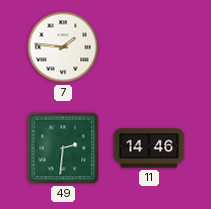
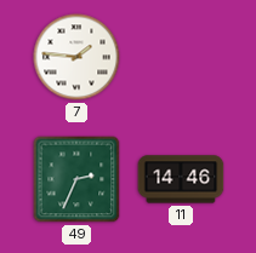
49: 2:31 -> 2:34
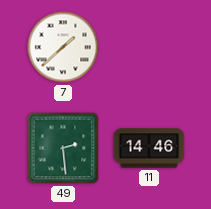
7: 1:46 -> 1:38
49: 2:34 -> 2:29
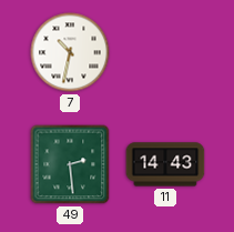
7: 1:38 -> 10:32
11: 14:46 -> 14:43
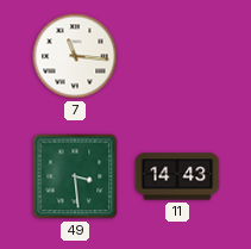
7: 10:32 -> 11:16
49: 2:29 -> 3:29
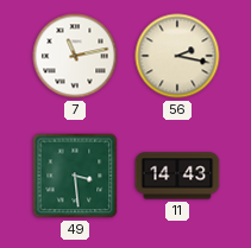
7: 11:16 -> 11:13
56: none -> 2:17
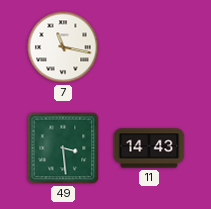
7: 11:13 -> 11:17
56: 2:17 -> none
